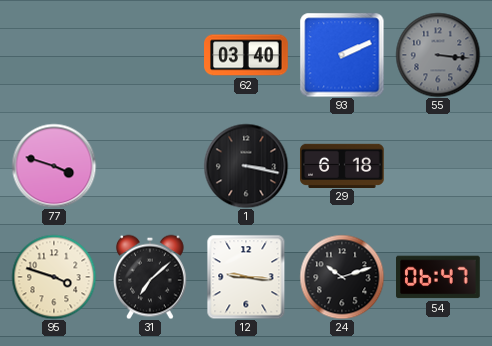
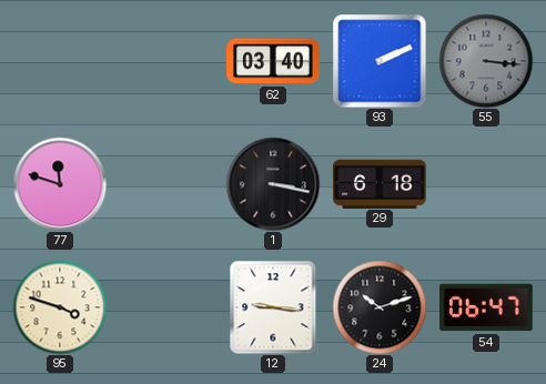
77: 3:48 -> 11:48
31: 7:08 -> none
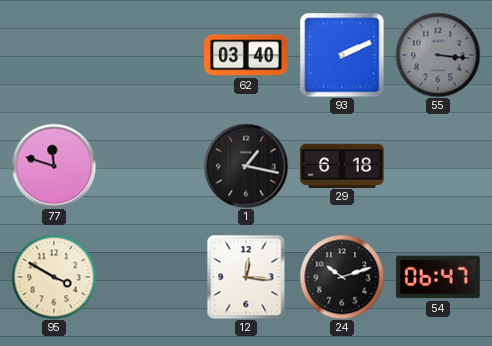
1: 3:17 -> 1:17
95: 3:48 -> 3:50
12: 9:16 -> 12:16
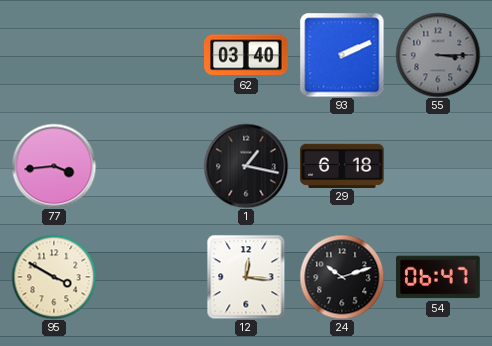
55: 3:16 -> 3:15
77: 11:48 -> 3:44
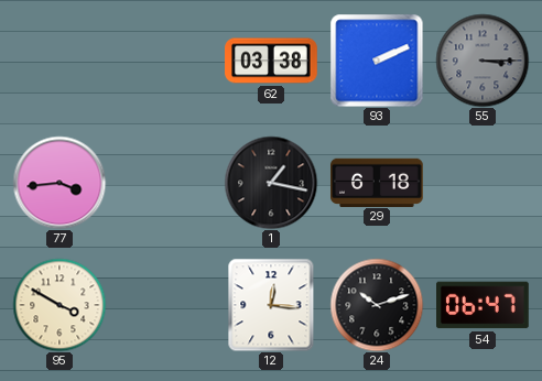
62: 03:40 -> 03:38
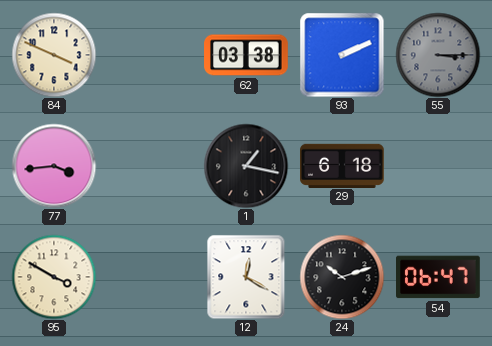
84: none -> 3:49
12: 12:16 -> 12:20
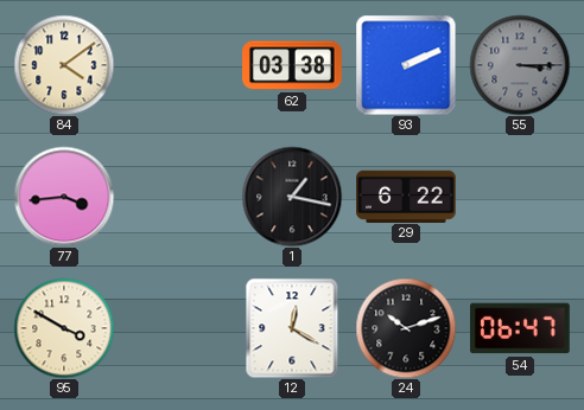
84: 3:49 -> 4:09
29: 6:18 -> 6:22
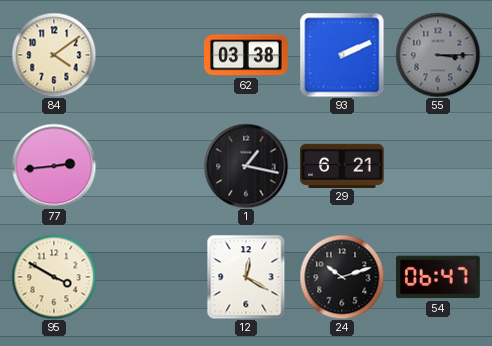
77: 3:44 -> 2:44
29: 6:22 -> 6:21
